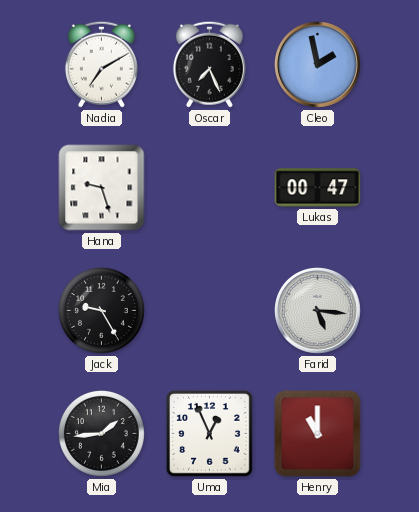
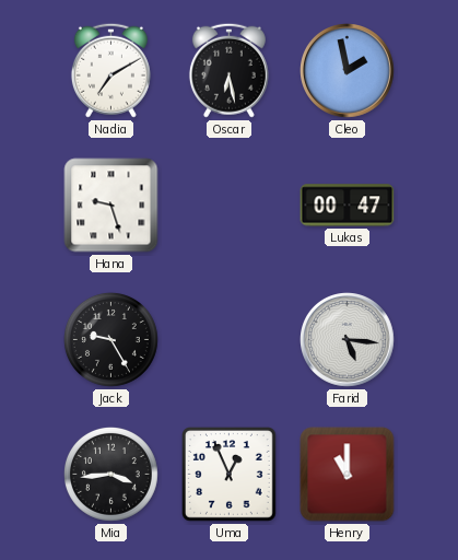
Oscar: 7:26 -> 6:28
Mia: 1:44 -> 3:44
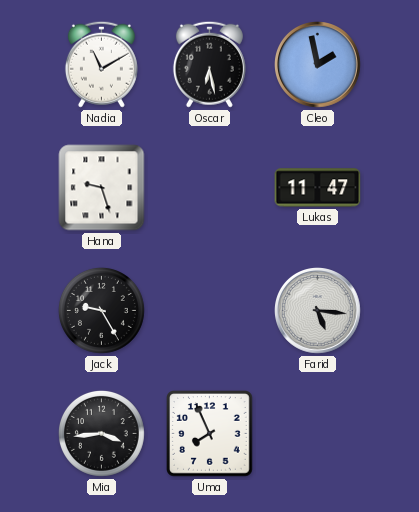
Nadia: 7:10 -> 11:10
Lukas: 00:47 -> 11:47
Uma: 12:56 -> 7:56
Henry: 11:00 -> none
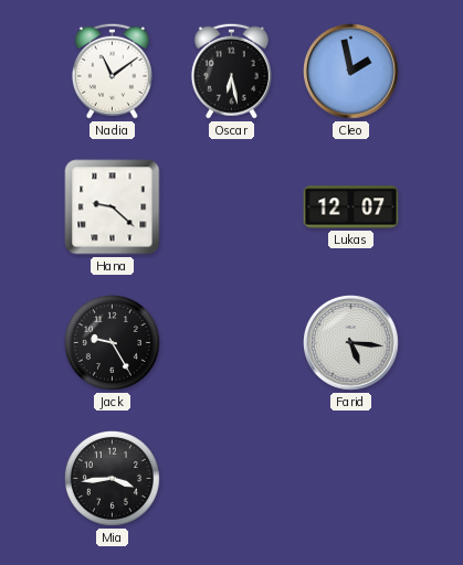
Nadia: 11:10 -> 11:09
Hana: 9:27 -> 9:22
Lukas: 11:47 -> 12:07
Uma: 7:56 -> none
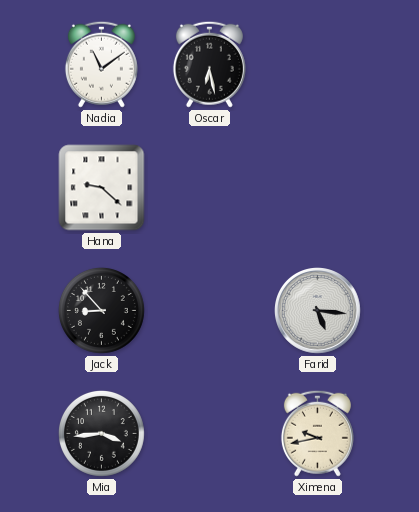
Cleo: 1:58 -> none
Lukas: 12:07 -> none
Jack: 9:25 -> 8:53
Ximena: none -> 9:43
